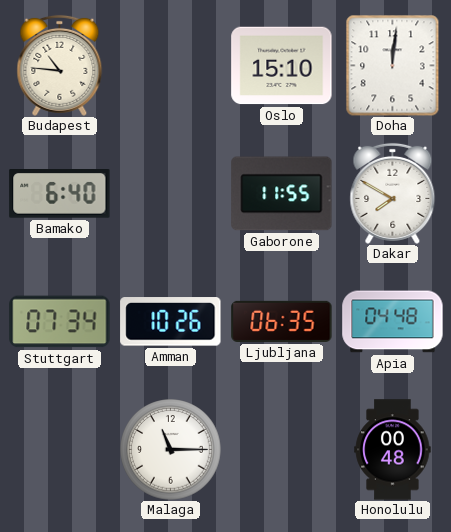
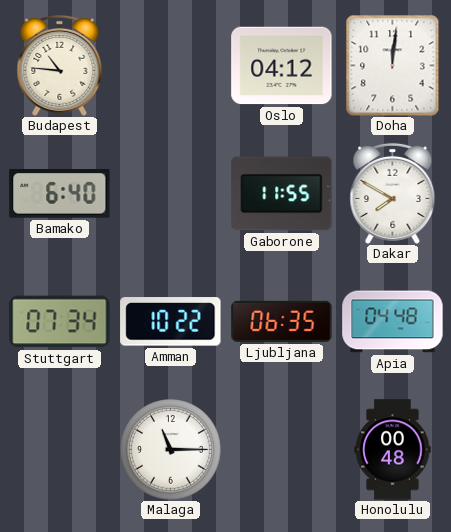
Oslo: 15:10 -> 04:12
Amman: 10:26 -> 10:22
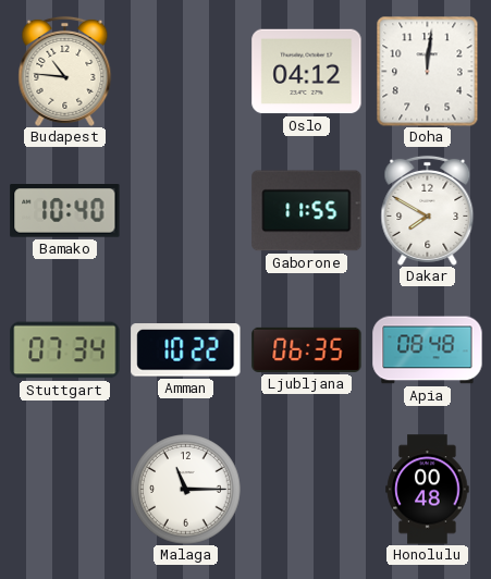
Bamako: 6:40 -> 10:40
Apia: 04:48 -> 08:48
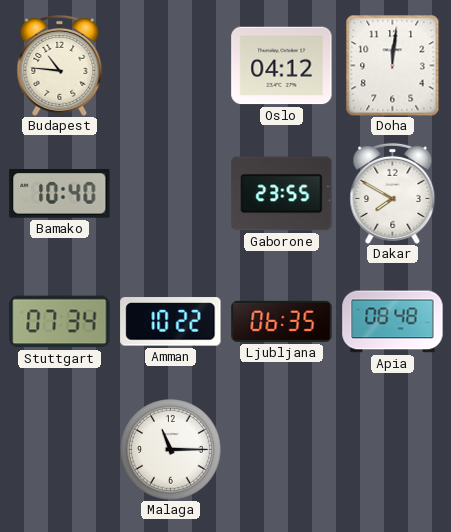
Gaborone: 11:55 -> 23:55
Honolulu: 00:48 -> none
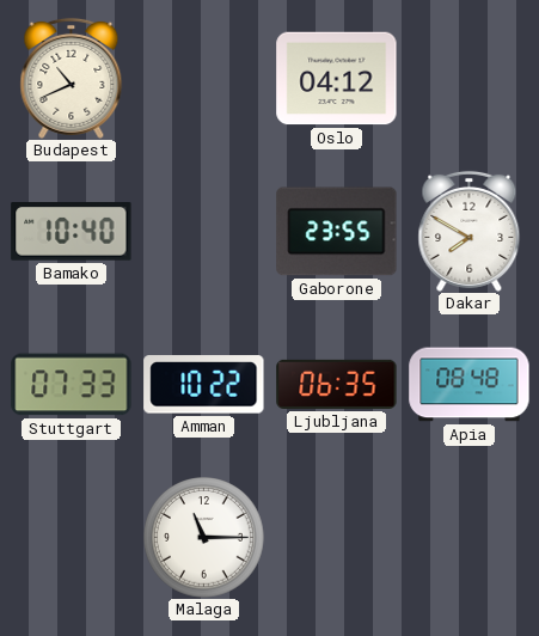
Budapest: 10:46 -> 10:41
Doha: 12:01 -> none
Stuttgart: 07:34 -> 07:33
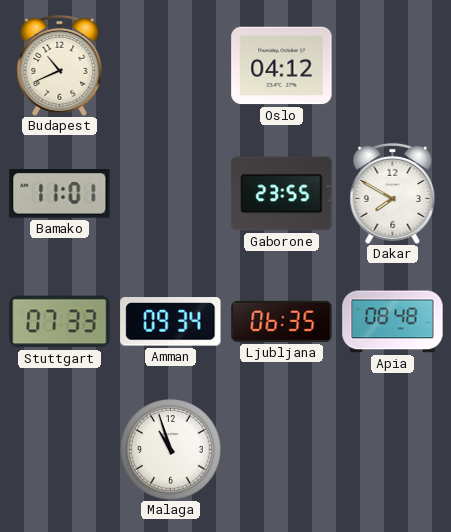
Bamako: 10:40 -> 11:01
Amman: 10:22 -> 09:34
Malaga: 11:15 -> 10:57
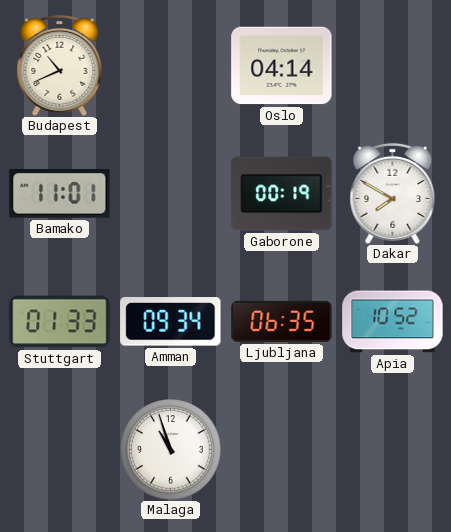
Oslo: 04:12 -> 04:14
Gaborone: 23:55 -> 00:19
Stuttgart: 07:33 -> 01:33
Apia: 08:48 -> 10:52
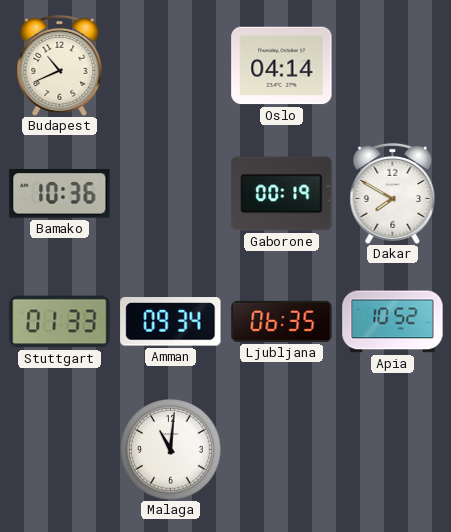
Bamako: 11:01 -> 10:36
Malaga: 10:57 -> 11:01
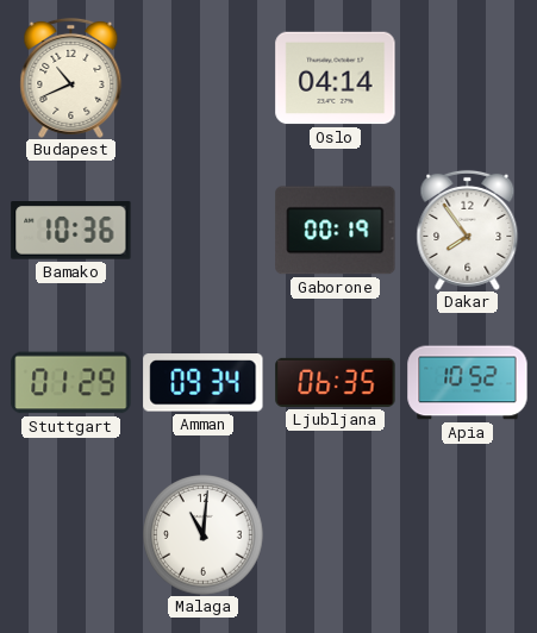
Dakar: 7:50 -> 7:54
Stuttgart: 01:33 -> 01:29
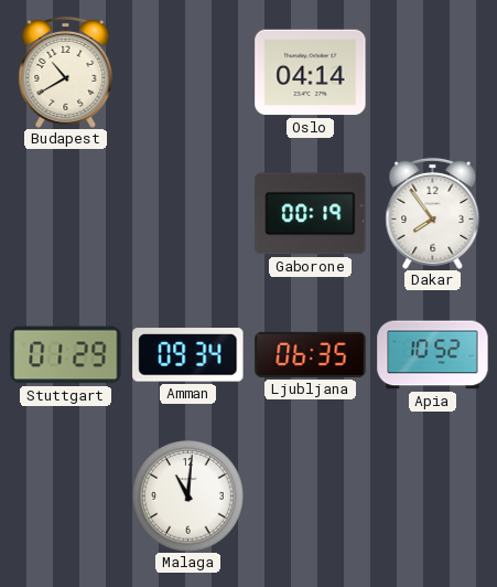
Budapest: 10:41 -> 10:40
Bamako: 10:36 -> none
